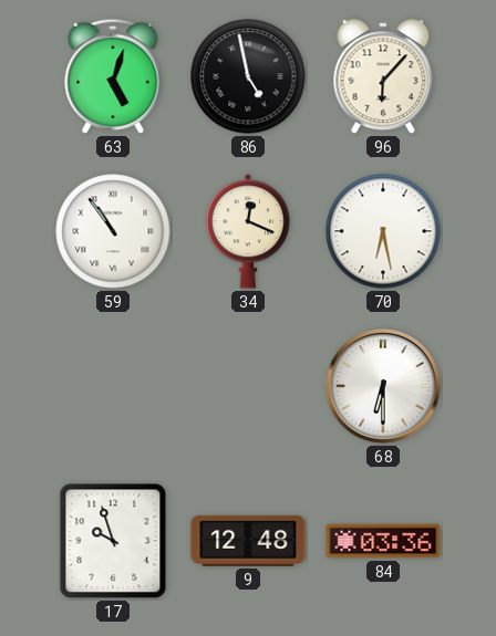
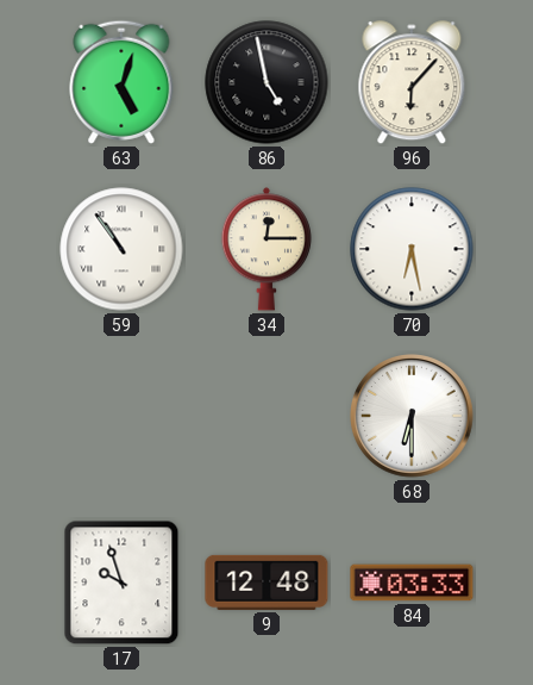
34: 12:19 -> 12:15
84: 03:36 -> 03:33
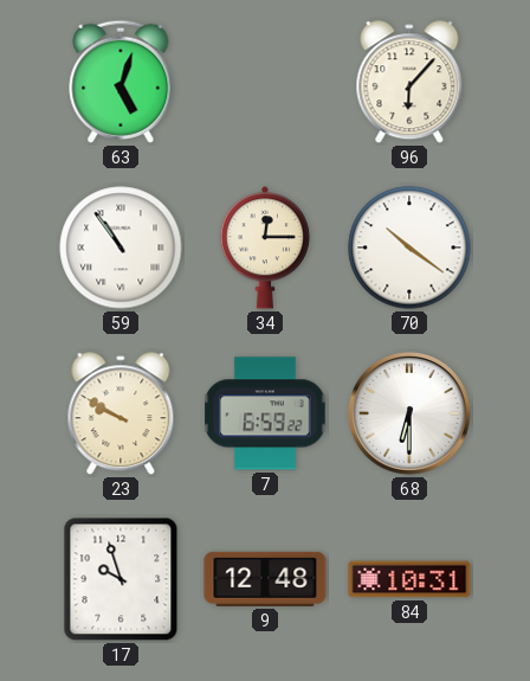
86: 4:58 -> none
70: 6:28 -> 10:21
23: none -> 9:50
7: none -> 6:59
84: 03:33 -> 10:31
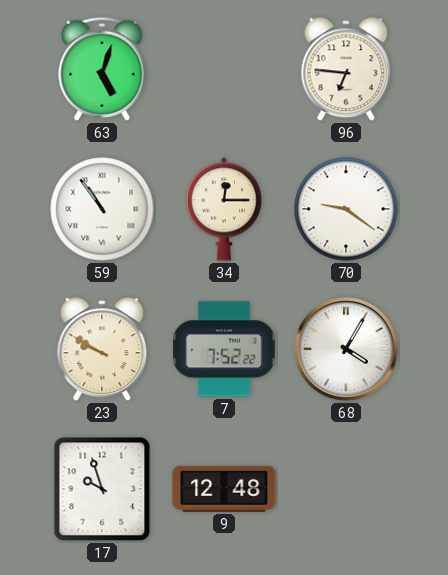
96: 6:07 -> 6:46
70: 10:21 -> 9:21
7: 6:59 -> 7:52
68: 6:30 -> 4:05
84: 10:31 -> none
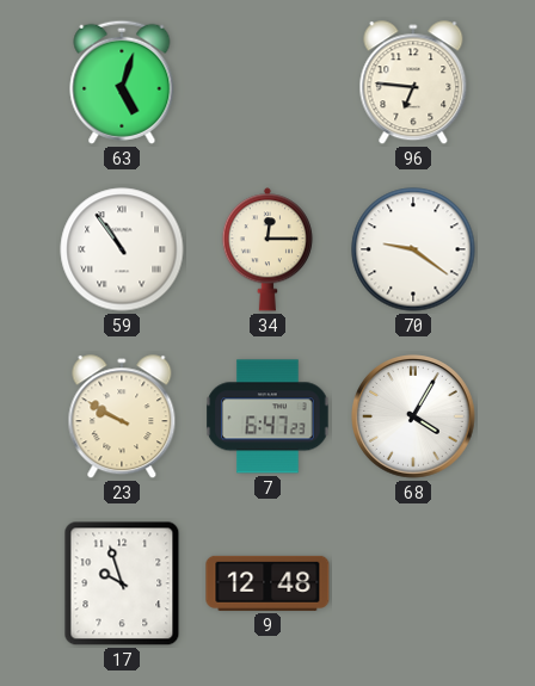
7: 7:52 -> 6:47
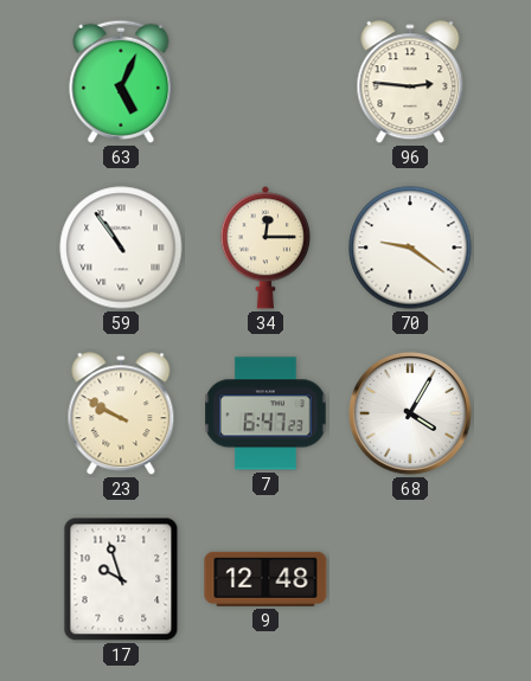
63: 5:03 -> 5:04
96: 6:46 -> 2:46
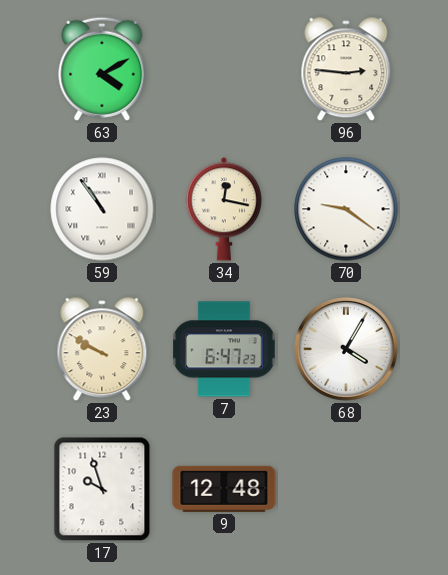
63: 5:04 -> 4:10
34: 12:15 -> 12:17
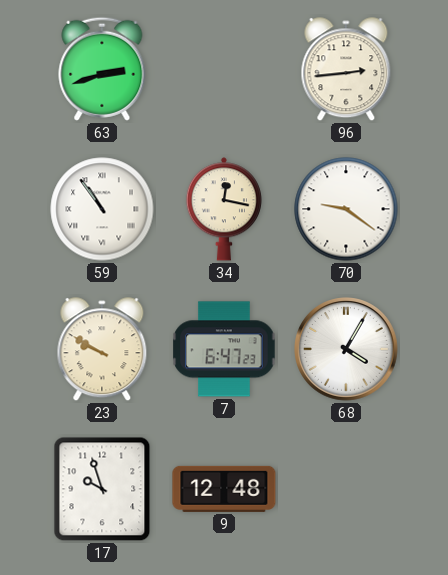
63: 4:10 -> 2:42
96: 2:46 -> 2:44
